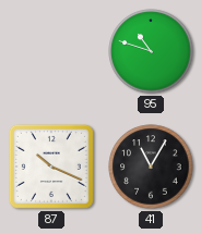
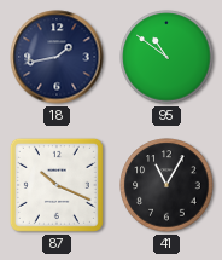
18: none -> 1:43
95: 10:48 -> 10:51
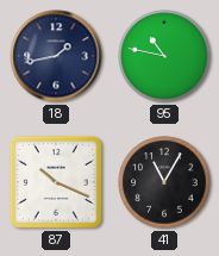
95: 10:51 -> 10:47
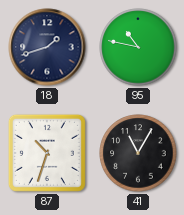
18: 1:43 -> 1:42
87: 10:19 -> 10:33
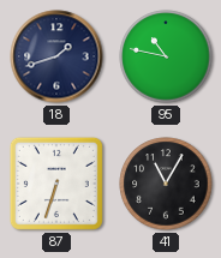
87: 10:33 -> 6:33
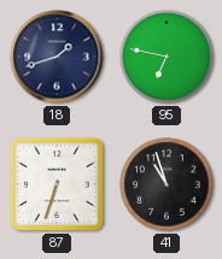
95: 10:47 -> 6:47
41: 11:05 -> 10:57
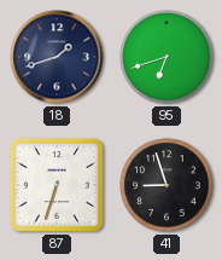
95: 6:47 -> 6:42
41: 10:57 -> 8:57
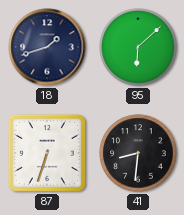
95: 6:42 -> 6:08
41: 8:57 -> 8:31
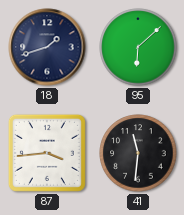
87: 6:33 -> 3:44
41: 8:31 -> 11:31
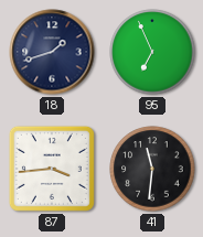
95: 6:08 -> 6:56
